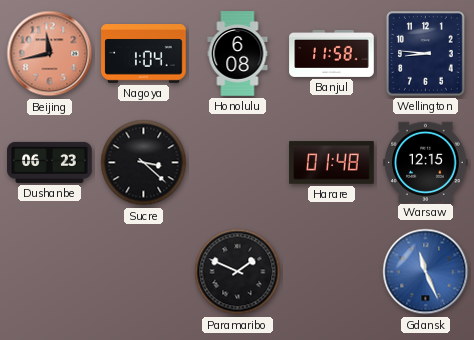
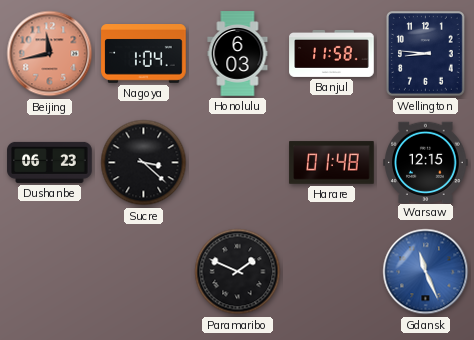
Honolulu: 6:08 -> 6:03
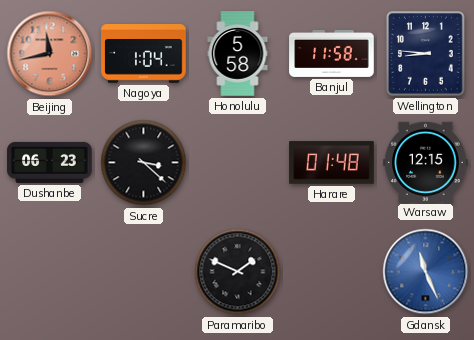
Honolulu: 6:03 -> 5:58
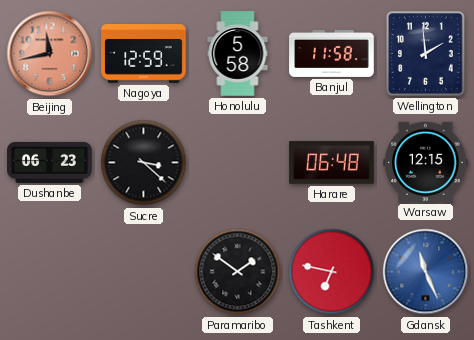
Nagoya: 1:04 -> 12:59
Wellington: 8:46 -> 1:59
Harare: 01:48 -> 06:48
Paramaribo: 1:49 -> 1:51
Tashkent: none -> 6:47
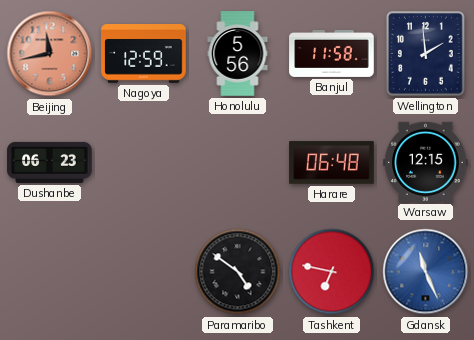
Honolulu: 5:58 -> 5:56
Sucre: 3:22 -> none
Paramaribo: 1:51 -> 4:51
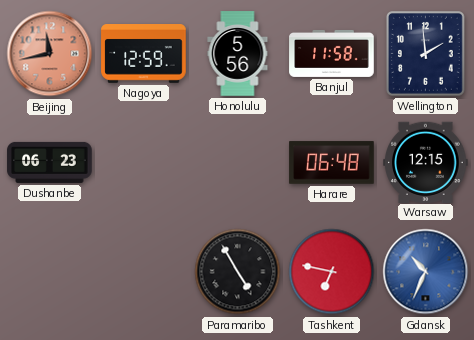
Paramaribo: 4:51 -> 4:55
Gdansk: 11:26 -> 10:34
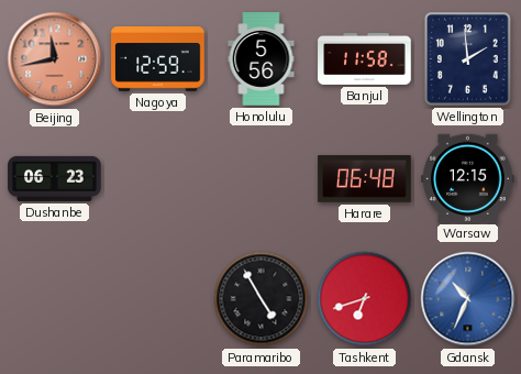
Tashkent: 6:47 -> 6:42
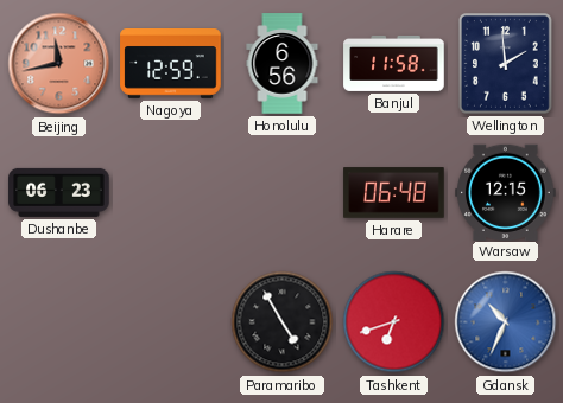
Honolulu: 5:56 -> 6:56
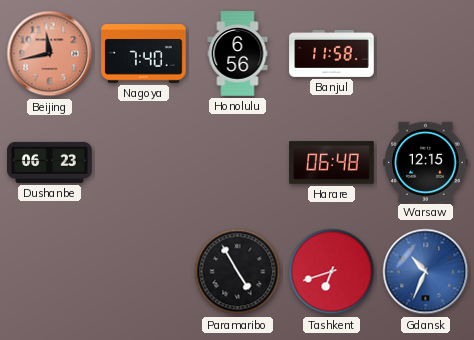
Nagoya: 12:59 -> 7:40
Wellington: 1:59 -> none
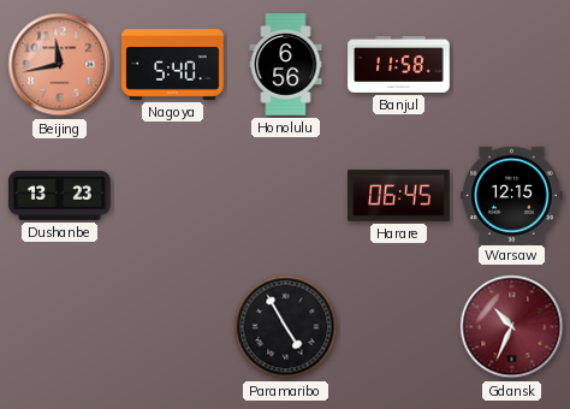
Nagoya: 7:40 -> 5:40
Dushanbe: 06:23 -> 13:23
Harare: 06:48 -> 06:45
Tashkent: 6:42 -> none
Gdansk dial: blue -> burgundy
